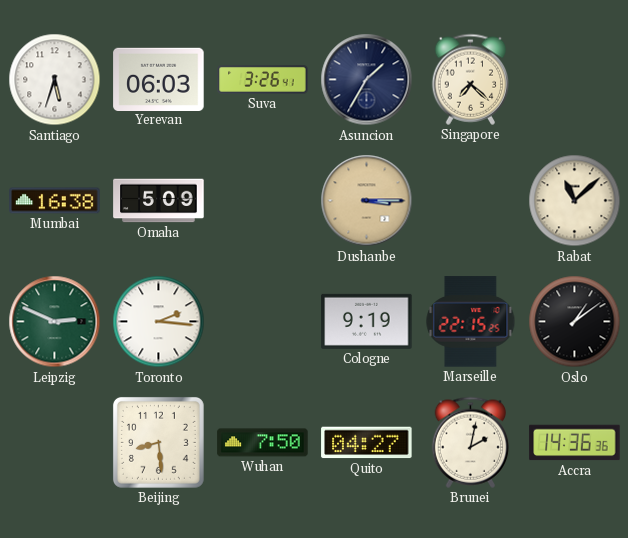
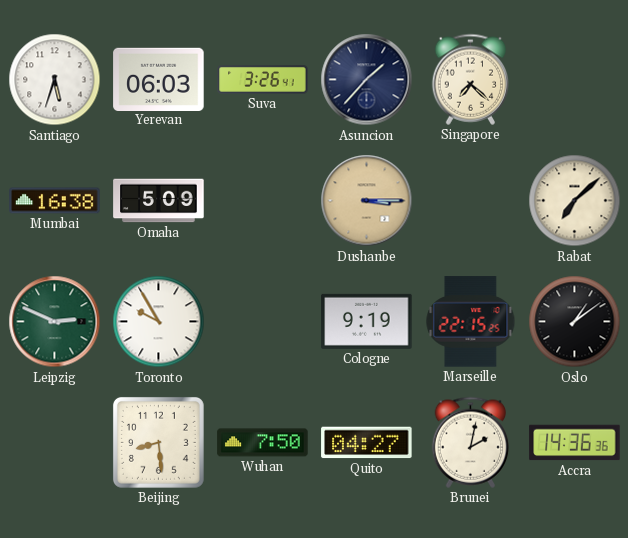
Asuncion: 1:35 -> 1:37
Rabat: 11:08 -> 7:08
Toronto: 2:16 -> 9:55
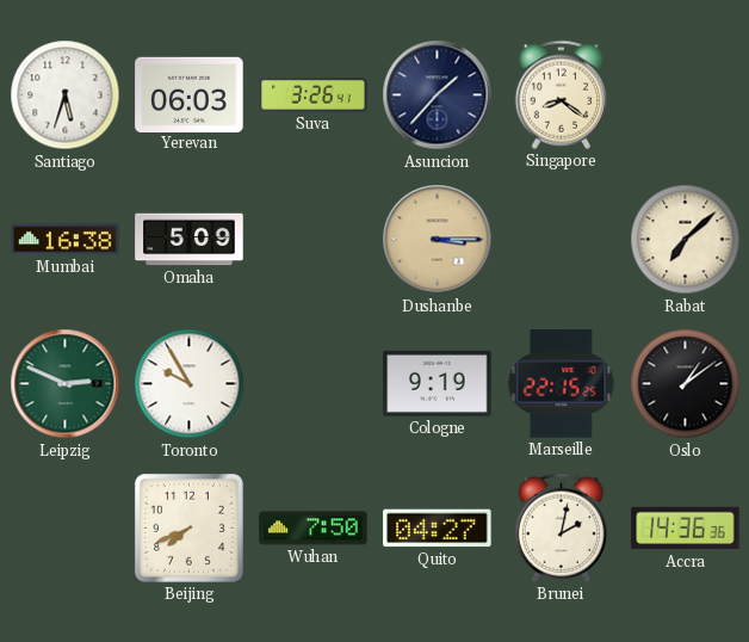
Singapore: 7:22 -> 8:21
Beijing: 8:29 -> 7:41
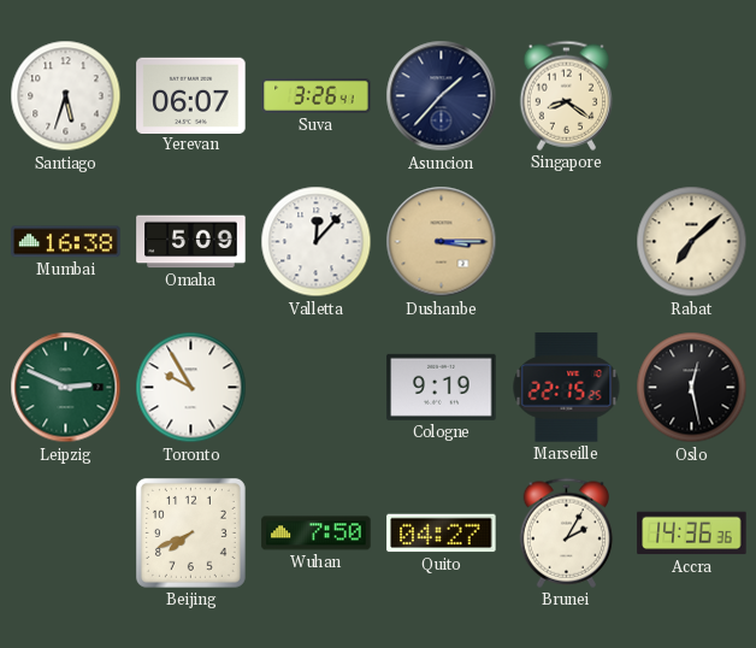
Yerevan: 06:03 -> 06:07
Valletta: none -> 12:07
Oslo: 1:09 -> 12:28
Brunei: 2:02 -> 2:05
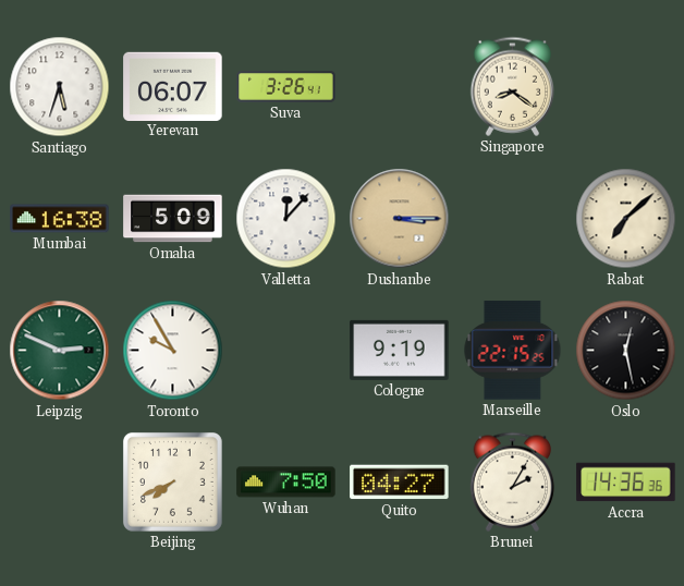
Asuncion: 1:37 -> none
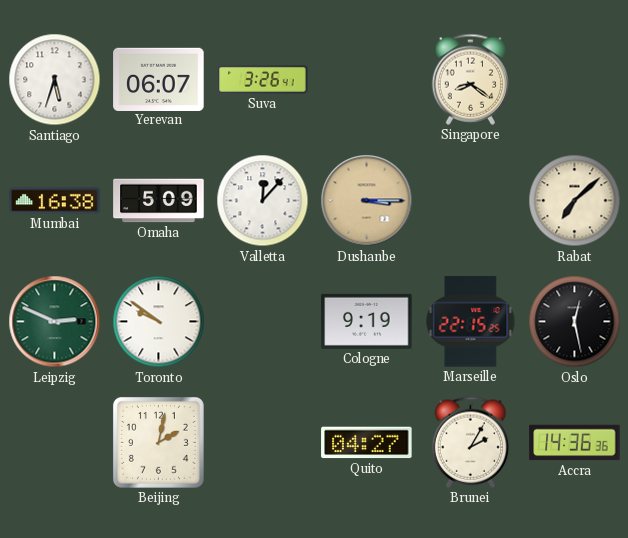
Toronto: 9:55 -> 9:51
Beijing: 7:41 -> 2:02
Wuhan: 7:50 -> none
